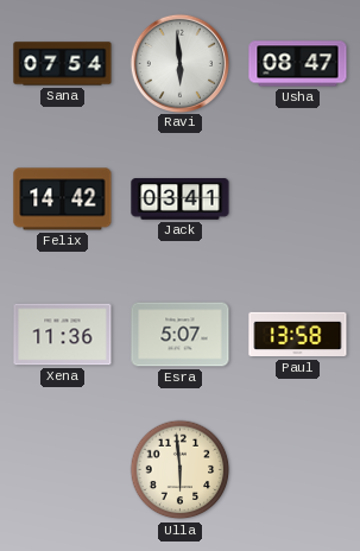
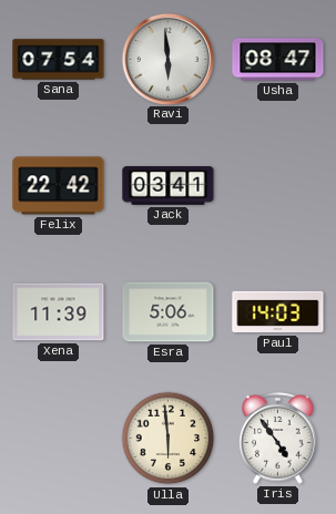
Felix: 14:42 -> 22:42
Xena: 11:36 -> 11:39
Esra: 5:07 -> 5:06
Paul: 13:58 -> 14:03
Iris: none -> 4:54
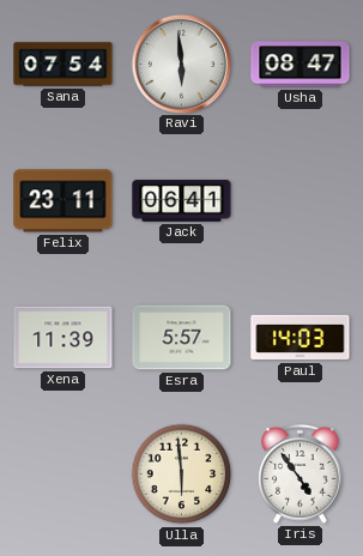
Felix: 22:42 -> 23:11
Jack: 03:41 -> 06:41
Esra: 5:06 -> 5:57
